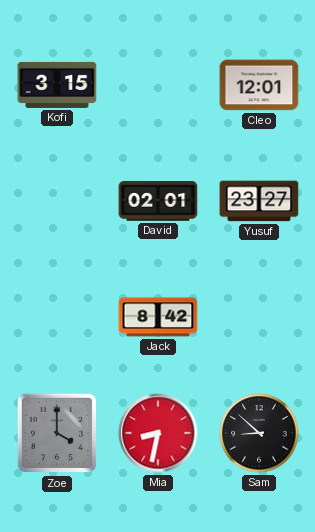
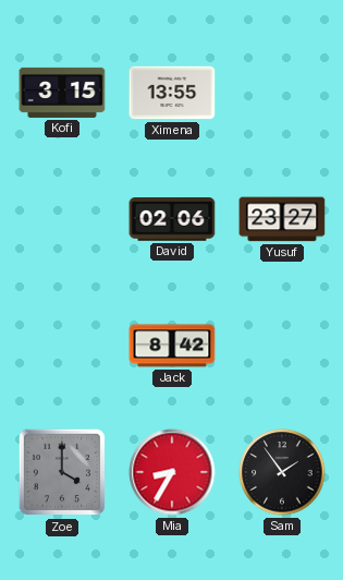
Ximena: none -> 13:55
Cleo: 12:01 -> none
David: 02:01 -> 02:06
Mia: 8:32 -> 8:35
Sam: 8:52 -> 1:54
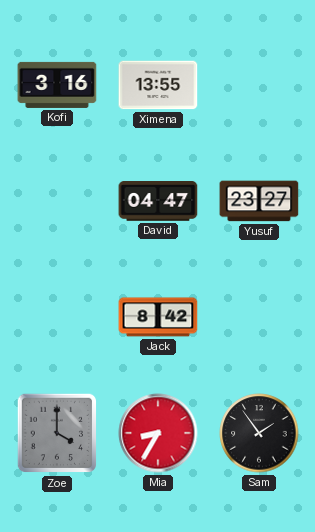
Kofi: 3:15 -> 3:16
David: 02:06 -> 04:47
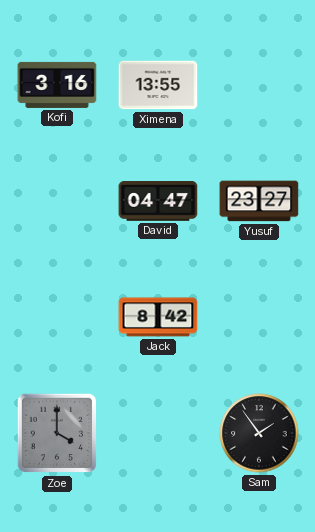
Mia: 8:35 -> none
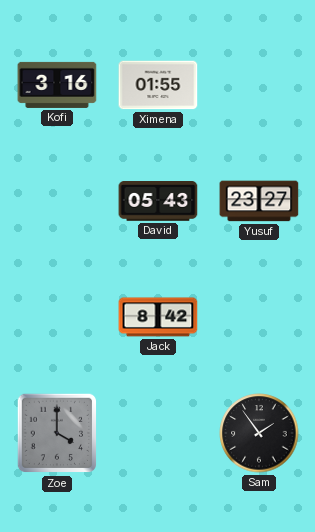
Ximena: 13:55 -> 01:55
David: 04:47 -> 05:43
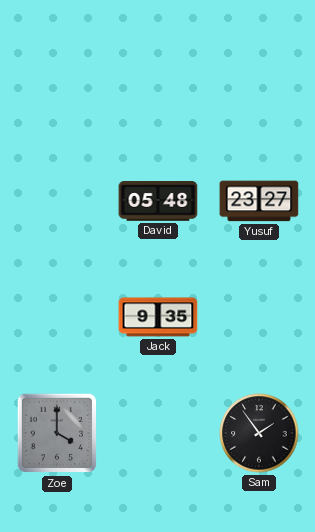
Kofi: 3:16 -> none
Ximena: 01:55 -> none
David: 05:43 -> 05:48
Jack: 8:42 -> 9:35
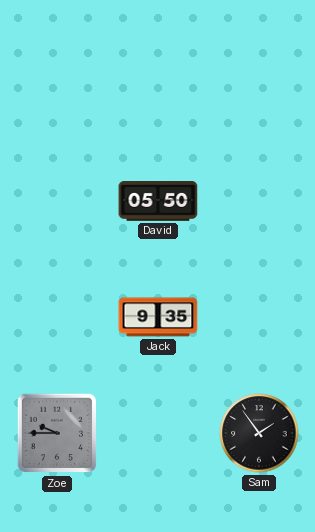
David: 05:48 -> 05:50
Yusuf: 23:27 -> none
Zoe: 4:00 -> 9:45
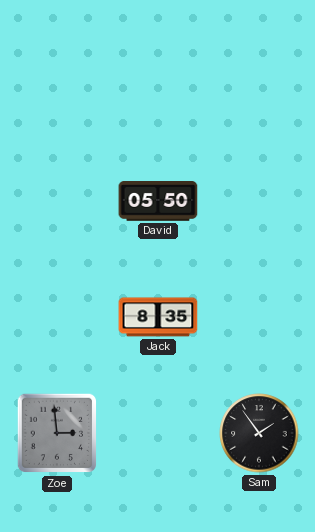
Jack: 9:35 -> 8:35
Zoe: 9:45 -> 2:59
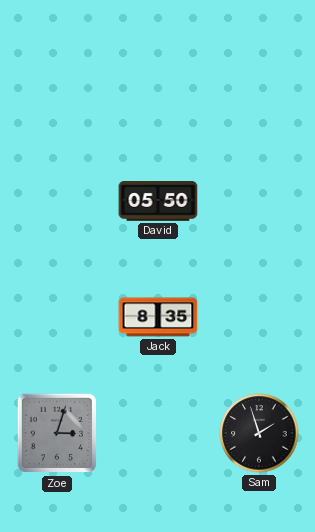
Zoe: 2:59 -> 3:03
Sam: 1:54 -> 1:57
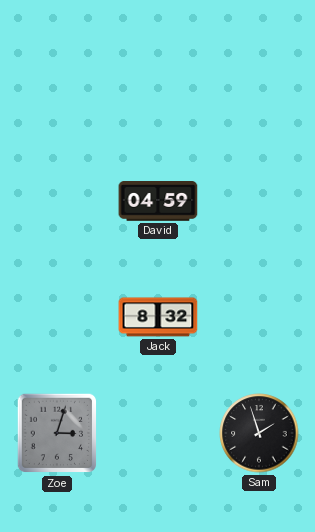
David: 05:50 -> 04:59
Jack: 8:35 -> 8:32
